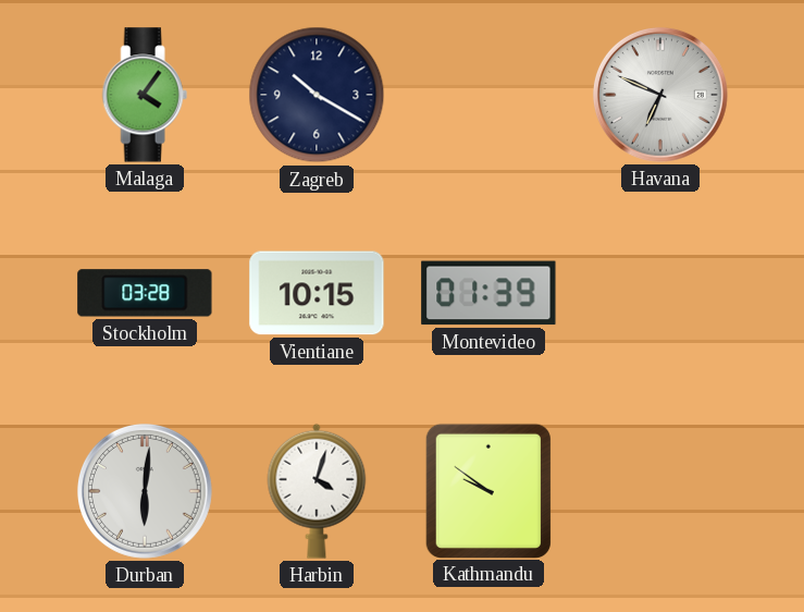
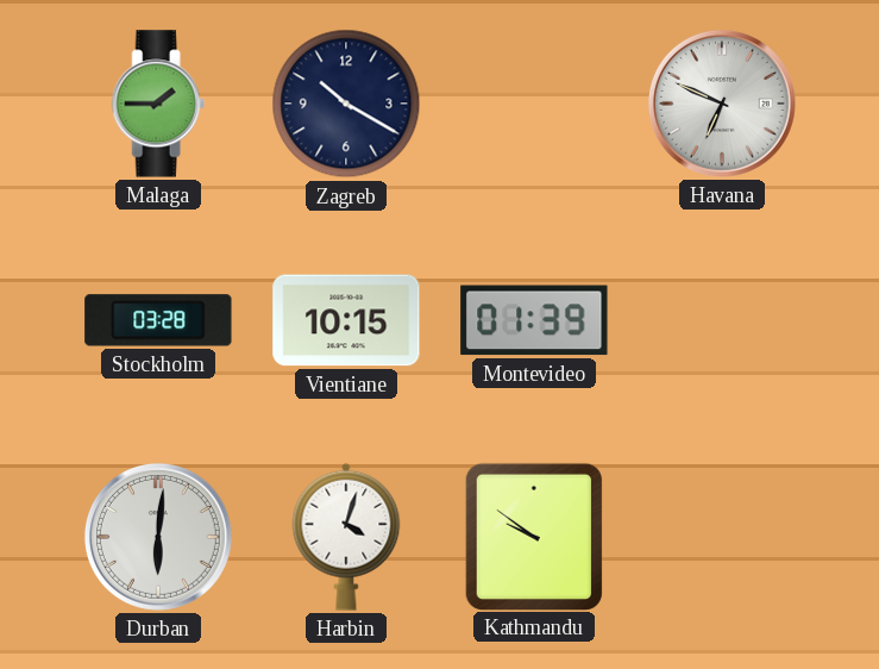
Malaga: 4:06 -> 1:45
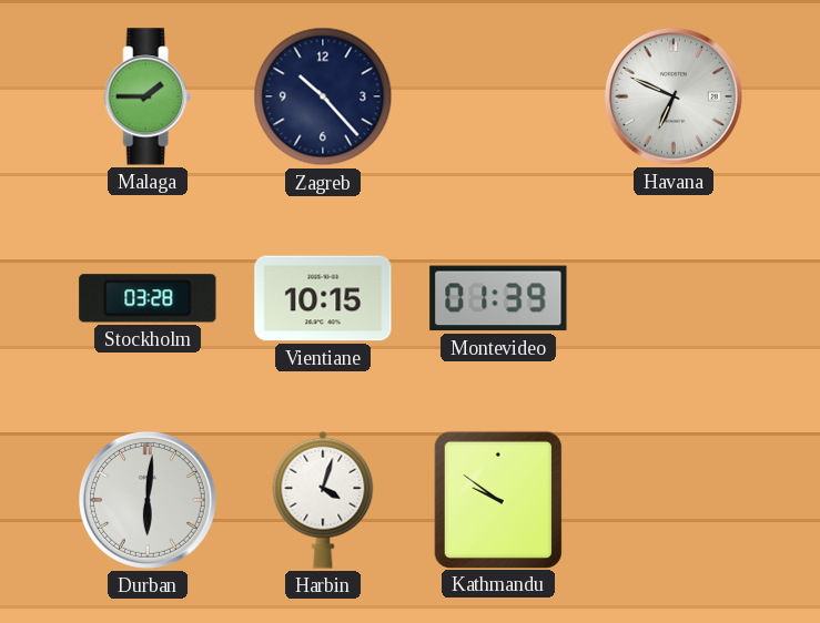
Zagreb: 10:20 -> 10:23
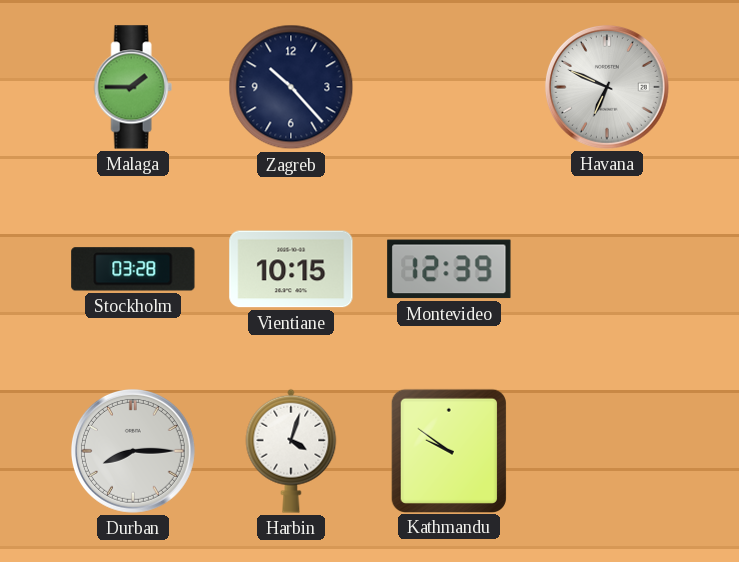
Montevideo: 01:39 -> 12:39
Durban: 6:01 -> 8:15
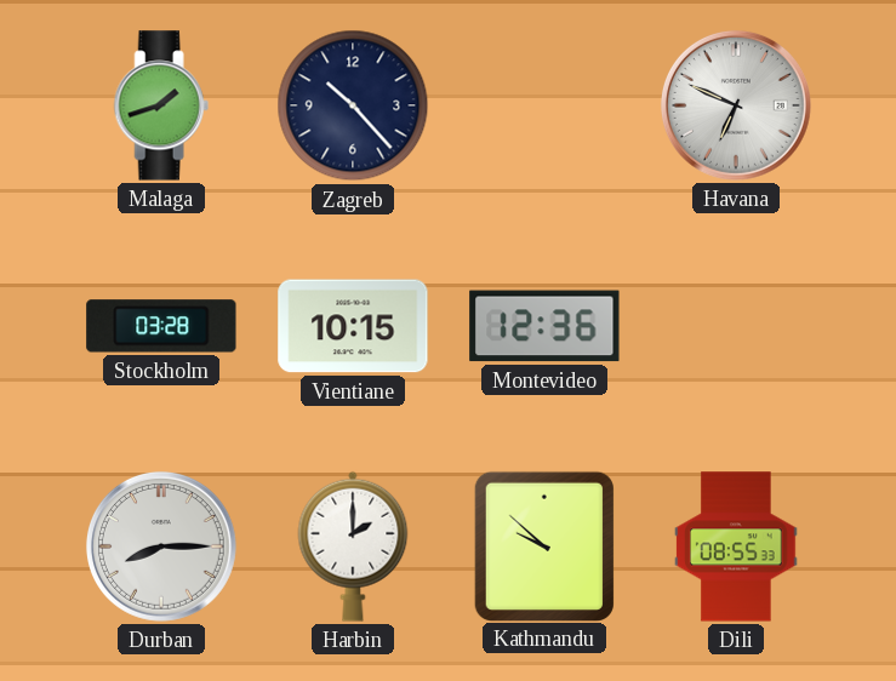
Malaga: 1:45 -> 1:42
Montevideo: 12:39 -> 12:36
Harbin: 4:03 -> 2:00
Kathmandu: 9:51 -> 9:52
Dili: none -> 08:55
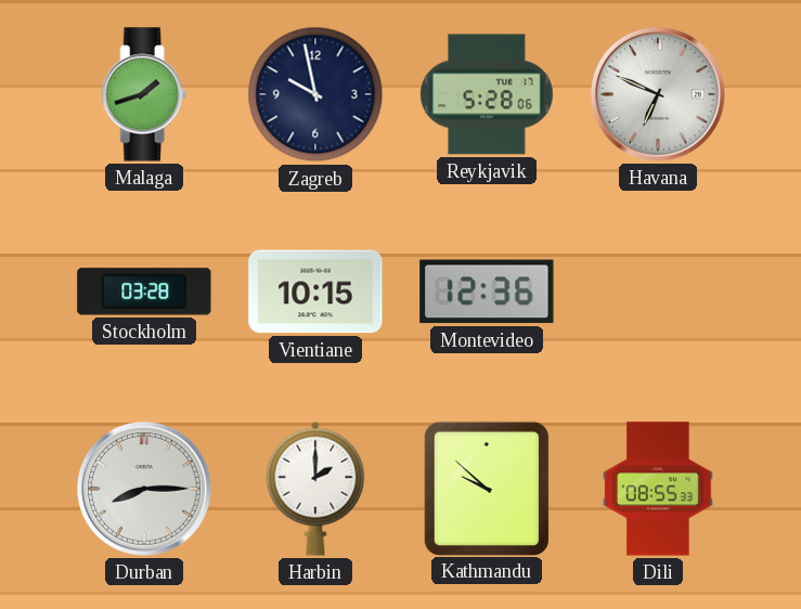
Zagreb: 10:23 -> 9:58
Reykjavik: none -> 5:28
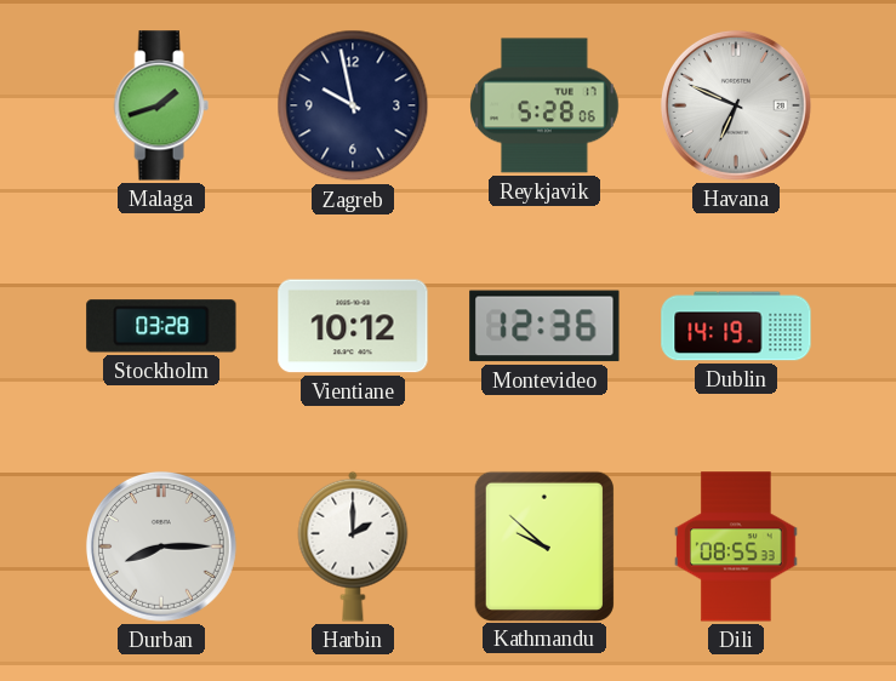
Vientiane: 10:15 -> 10:12
Dublin: none -> 14:19
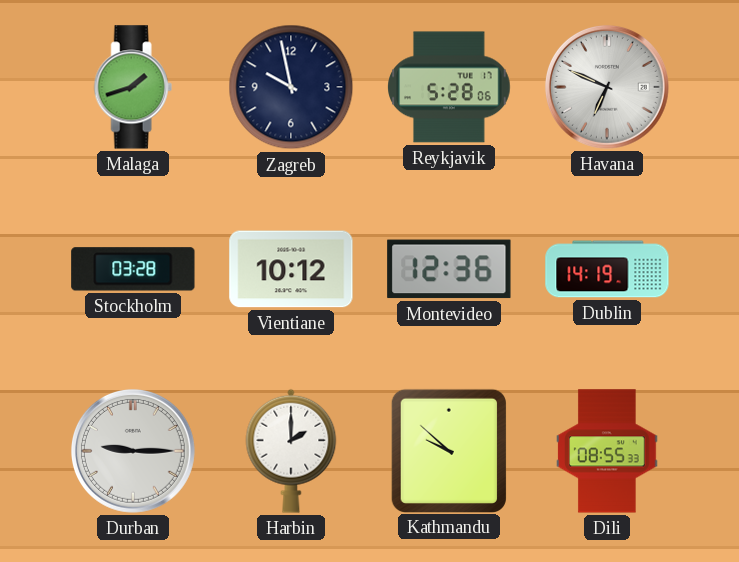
Durban: 8:15 -> 9:15
